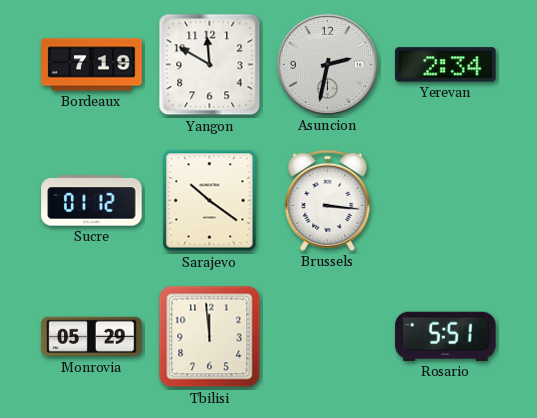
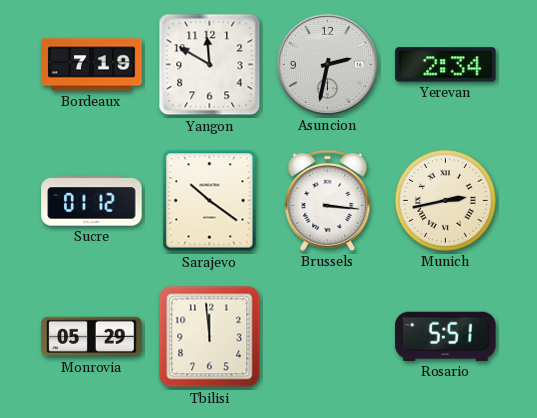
Munich: none -> 2:43
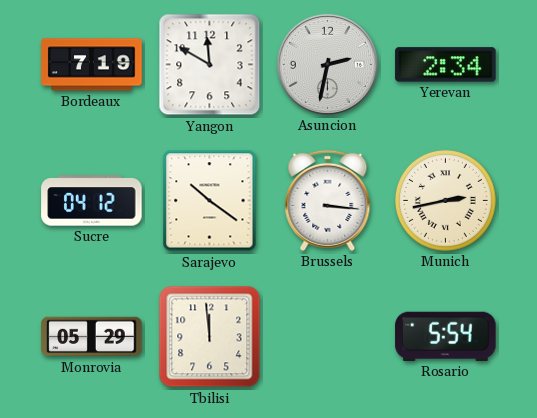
Sucre: 01:12 -> 04:12
Rosario: 5:51 -> 5:54
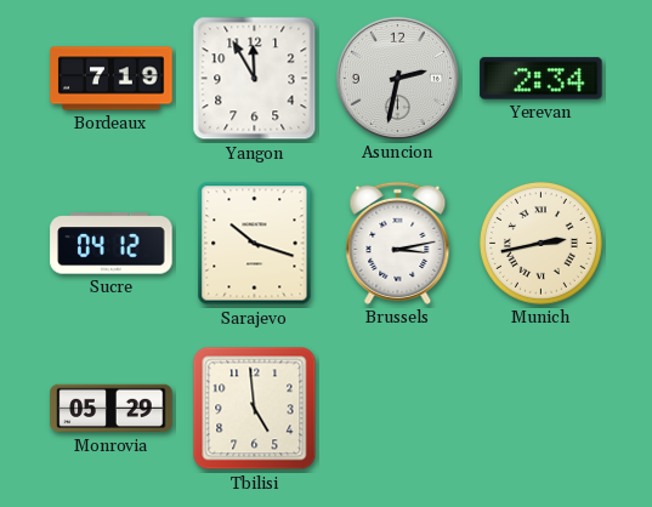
Yangon: 11:50 -> 11:55
Sarajevo: 10:21 -> 10:18
Brussels: 3:16 -> 3:13
Tbilisi: 11:59 -> 4:59
Rosario: 5:54 -> none
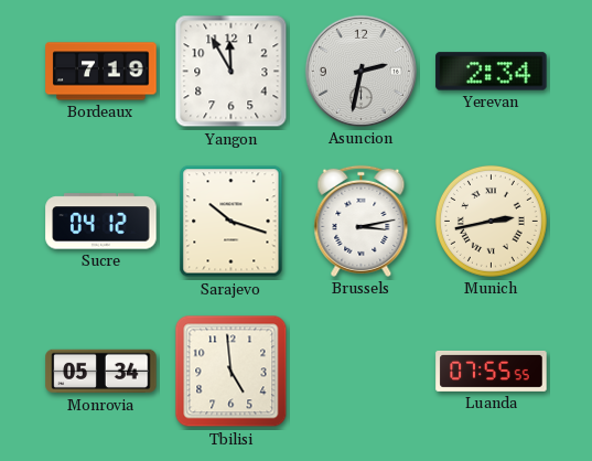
Monrovia: 05:29 -> 05:34
Luanda: none -> 07:55
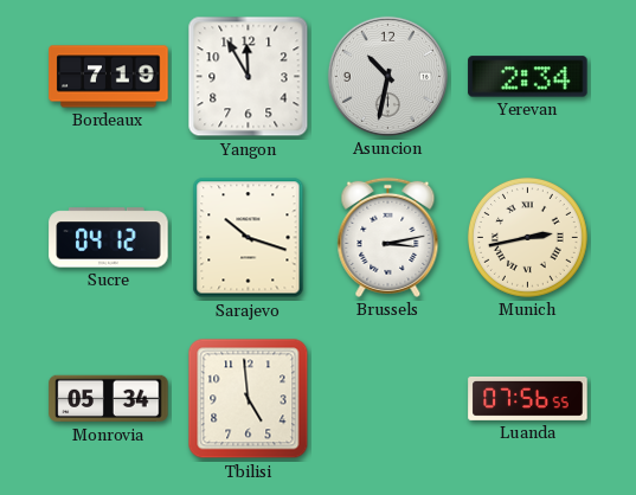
Asuncion: 2:32 -> 10:32
Luanda: 07:55 -> 07:56
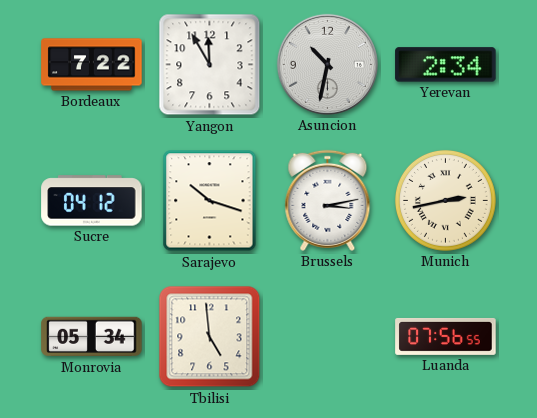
Bordeaux: 7:19 -> 7:22
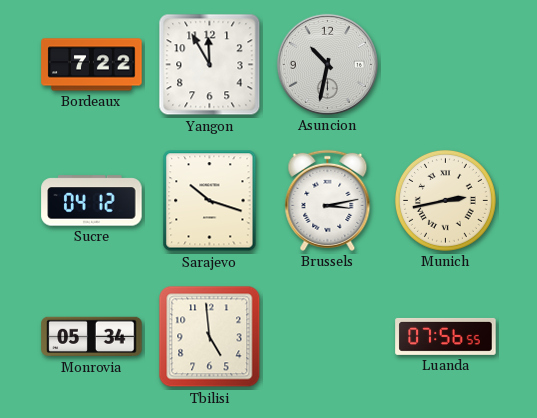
Yerevan: 2:34 -> none
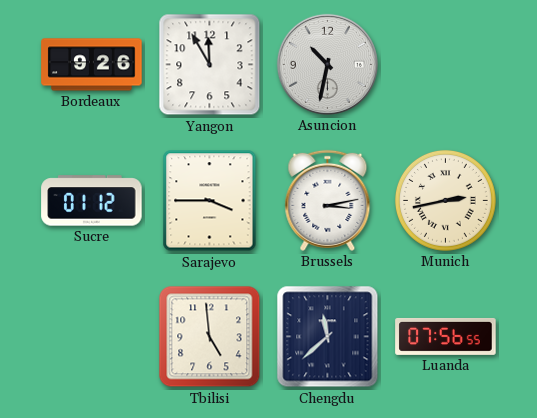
Bordeaux: 7:22 -> 9:26
Sucre: 04:12 -> 01:12
Sarajevo: 10:18 -> 3:45
Monrovia: 05:34 -> none
Chengdu: none -> 11:38
